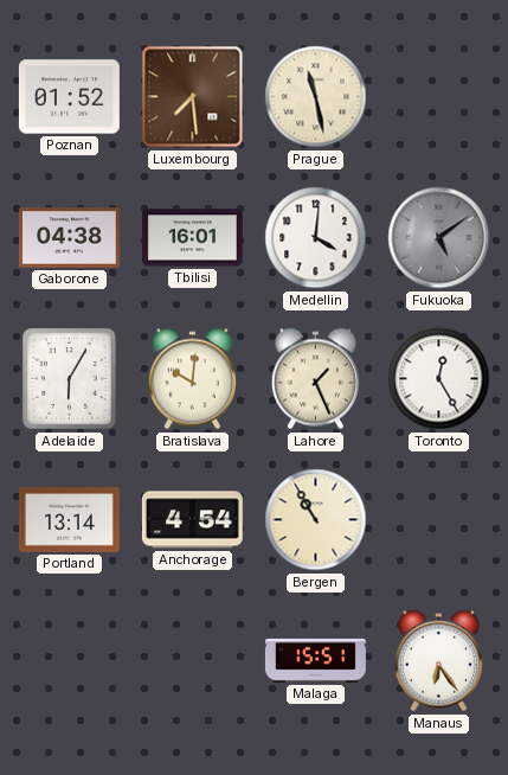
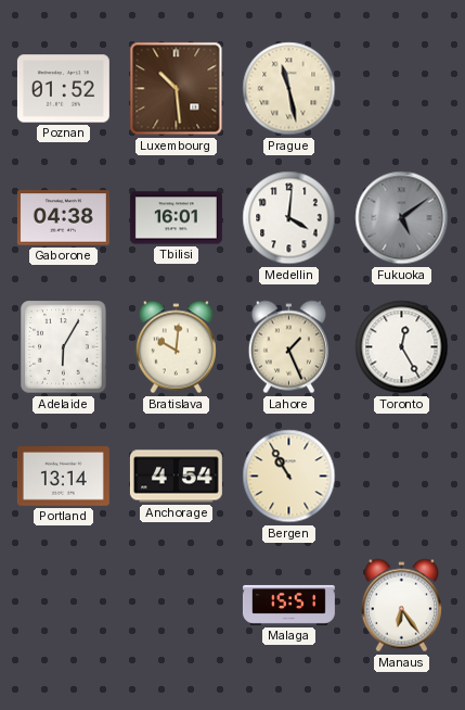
Luxembourg: 7:29 -> 10:29
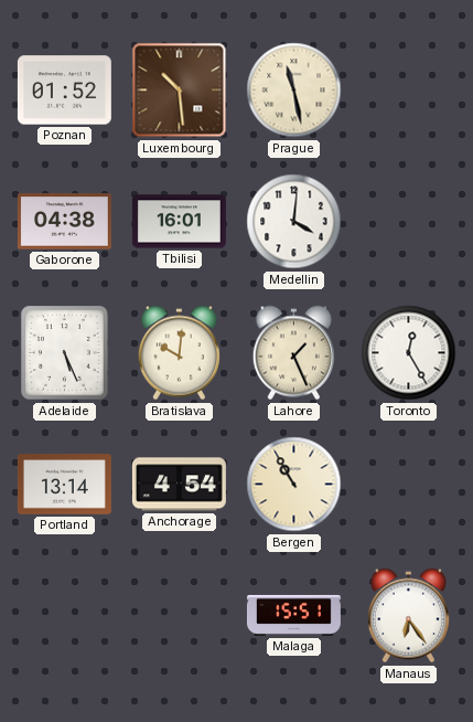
Fukuoka: 5:09 -> none
Adelaide: 6:05 -> 5:26
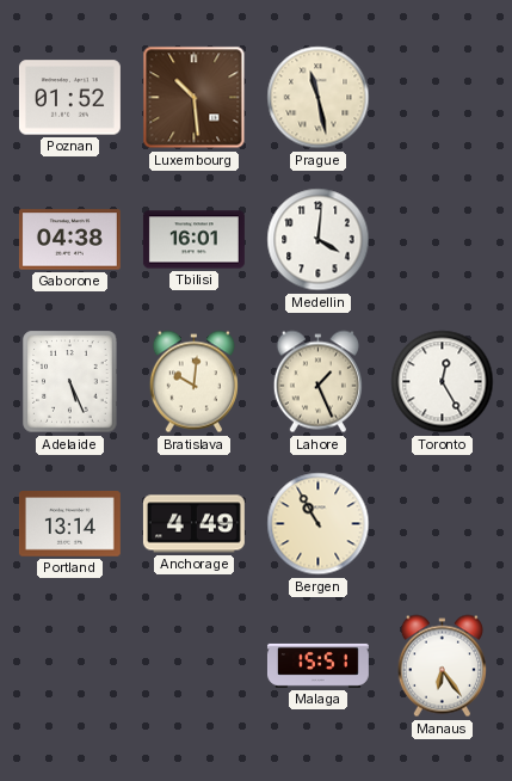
Anchorage: 4:54 -> 4:49
